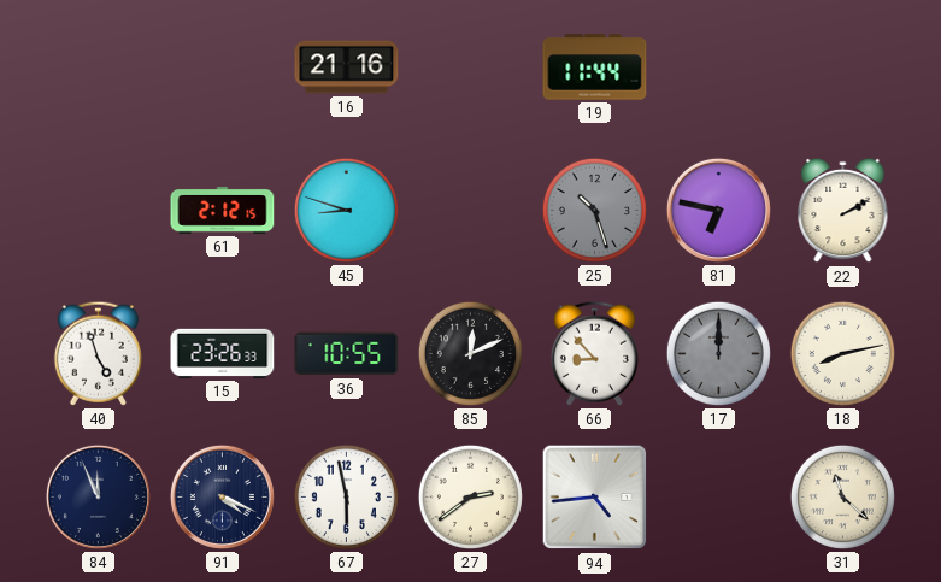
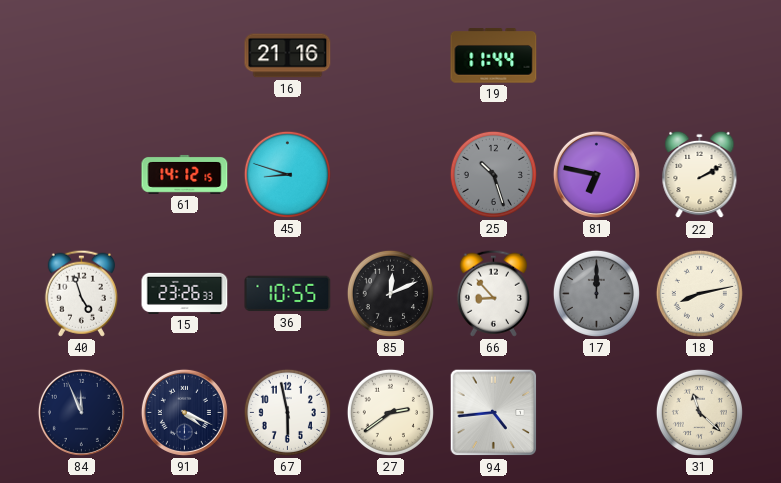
61: 2:12 -> 14:12
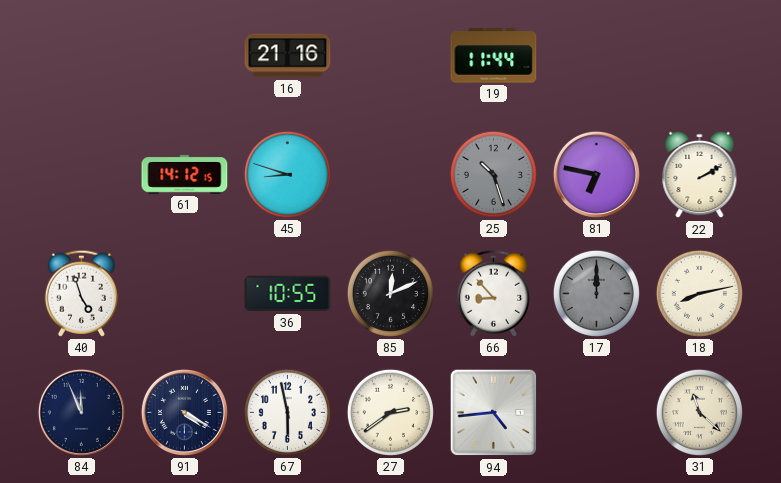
15: 23:26 -> none
91: 4:19 -> 4:20
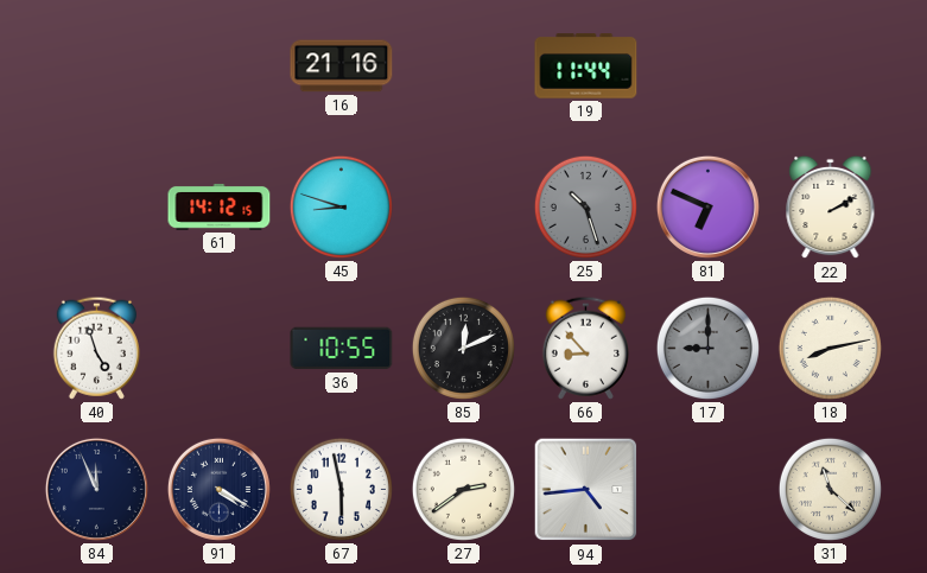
81: 6:47 -> 6:49
17: 12:00 -> 9:00
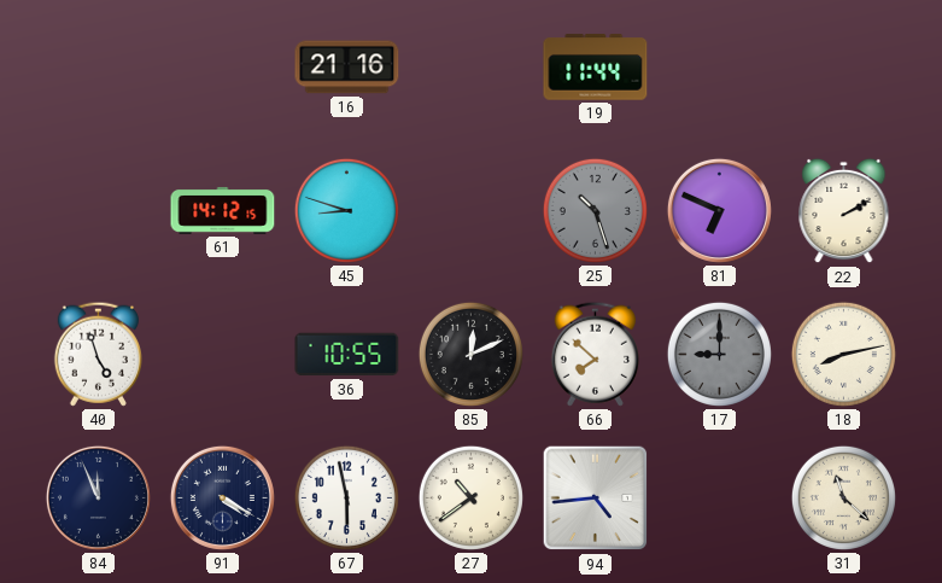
66: 8:53 -> 7:52
27: 2:39 -> 10:39
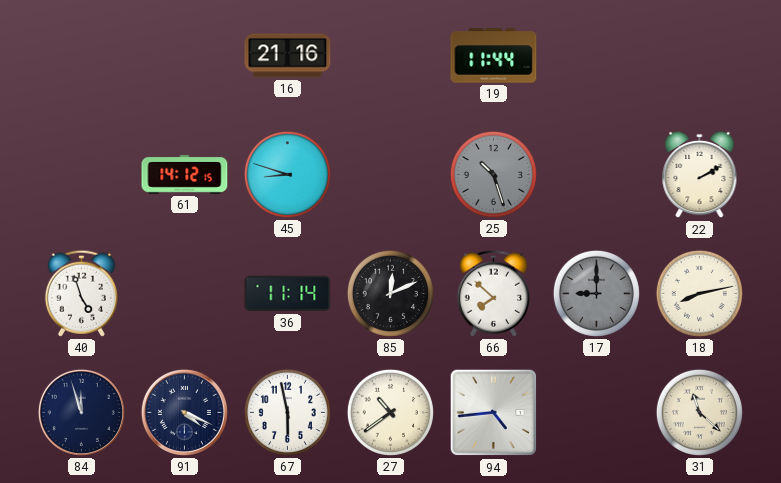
81: 6:49 -> none
36: 10:55 -> 11:14
84: 11:56 -> 11:57
91: 4:20 -> 4:19
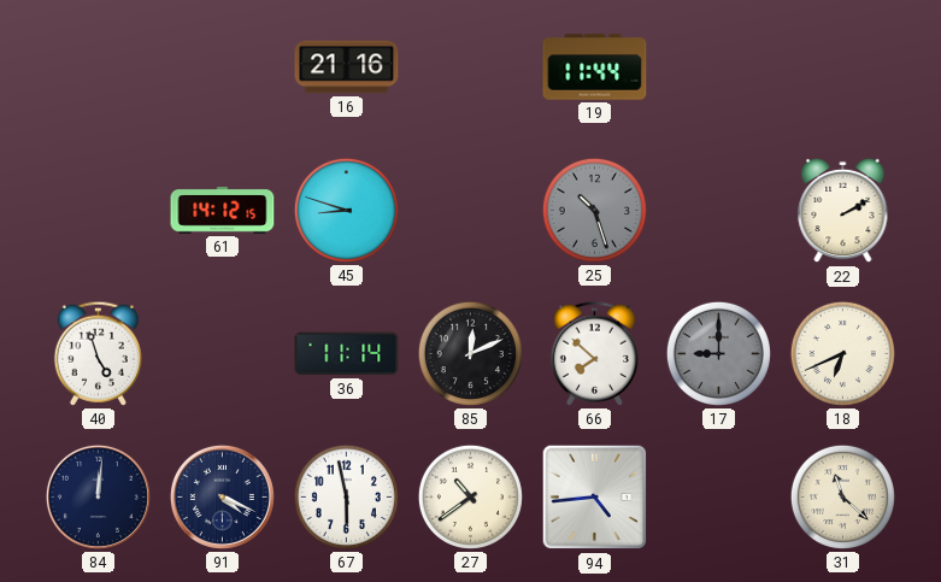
18: 8:13 -> 6:41
84: 11:57 -> 12:01
